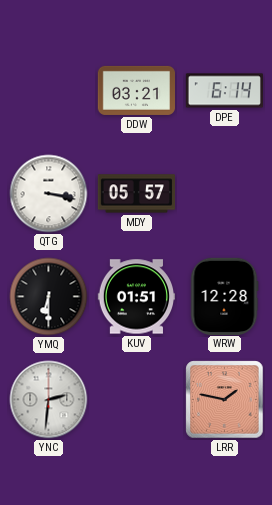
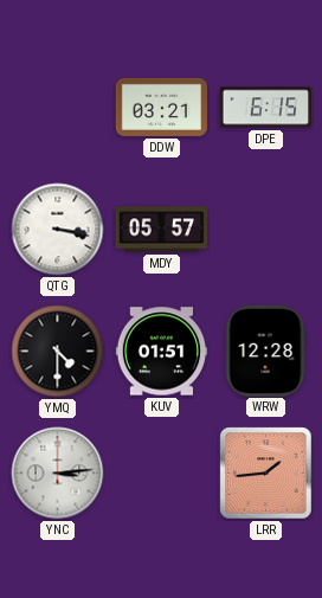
DPE: 6:14 -> 6:15
YMQ: 6:30 -> 4:30
YNC: 2:31 -> 3:14
LRR: 1:47 -> 1:44
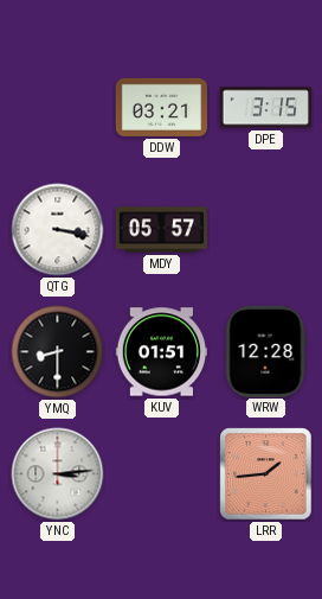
DPE: 6:15 -> 3:15
YMQ: 4:30 -> 8:30
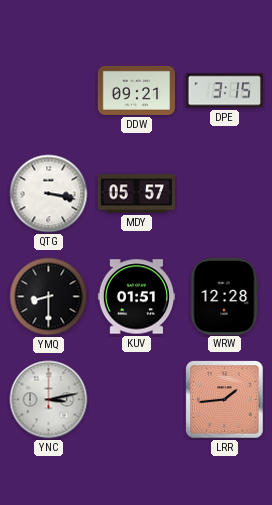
DDW: 03:21 -> 09:21
YNC: 3:14 -> 3:13
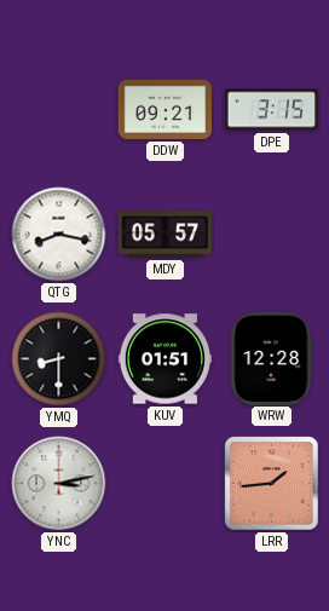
QTG: 3:17 -> 8:17
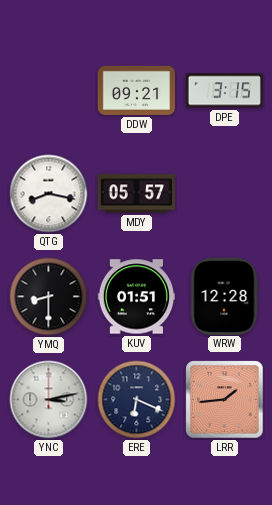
ERE: none -> 6:19
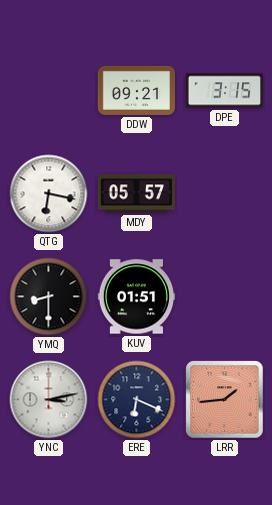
QTG: 8:17 -> 6:17
WRW: 12:28 -> none
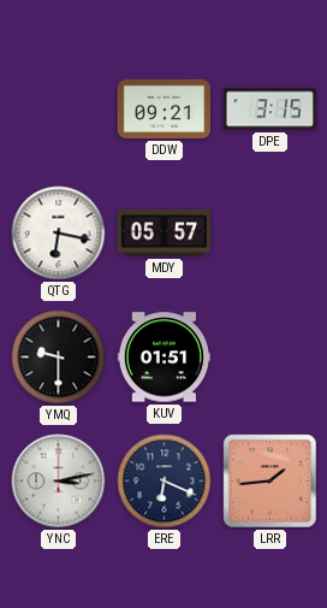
YMQ: 8:30 -> 9:30
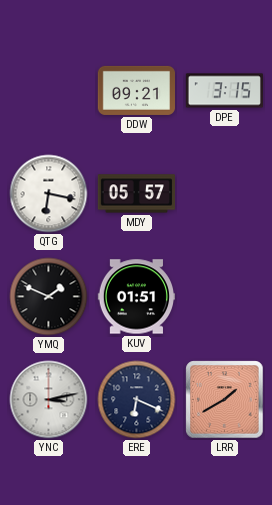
YMQ: 9:30 -> 1:49
LRR: 1:44 -> 1:40
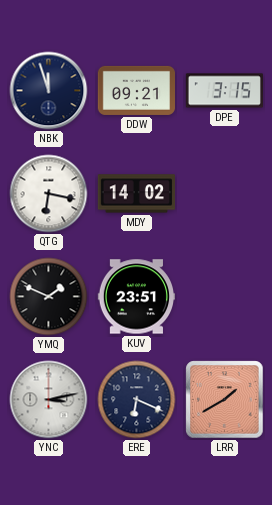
NBK: none -> 11:57
MDY: 05:57 -> 14:02
KUV: 01:51 -> 23:51
